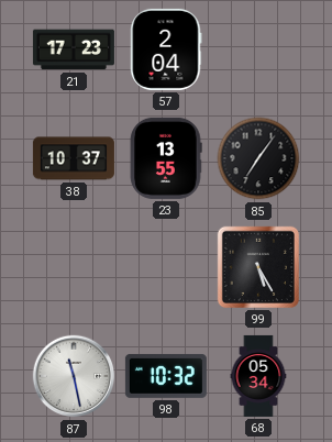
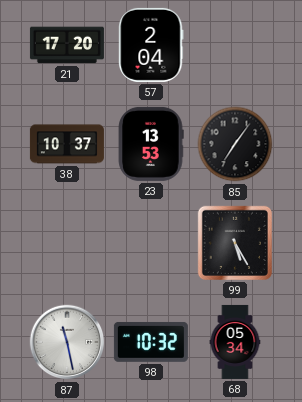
21: 17:23 -> 17:20
23: 13:55 -> 13:53
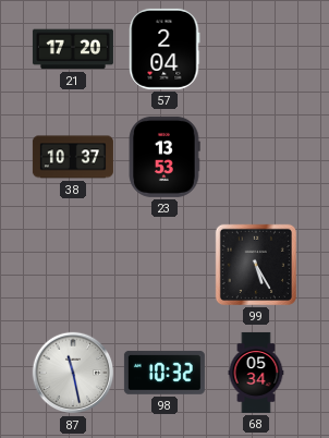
85: 7:06 -> none
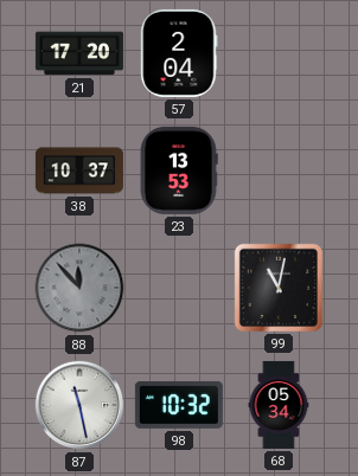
88: none -> 11:53
99: 5:25 -> 11:02
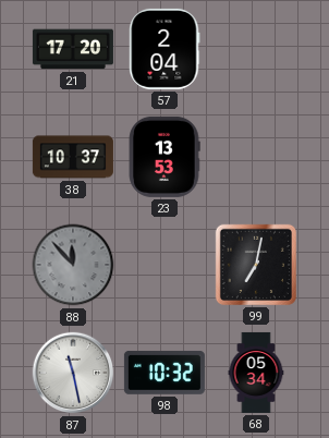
99: 11:02 -> 7:02
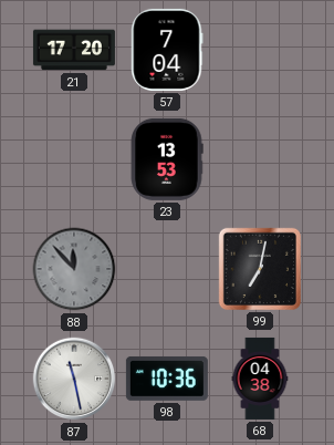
57: 2:04 -> 7:04
38: 10:37 -> none
98: 10:32 -> 10:36
68: 05:34 -> 04:38
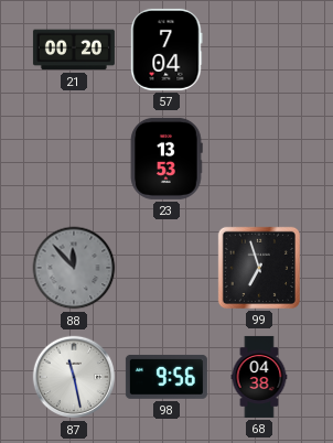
21: 17:20 -> 00:20
99: 7:02 -> 6:57
98: 10:36 -> 9:56
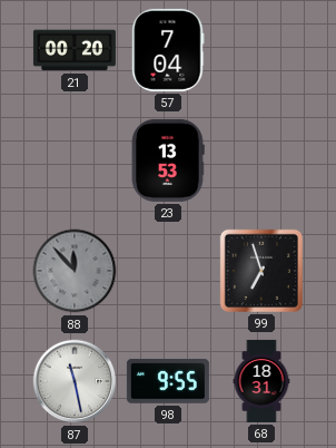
98: 9:56 -> 9:55
68: 04:38 -> 18:31
